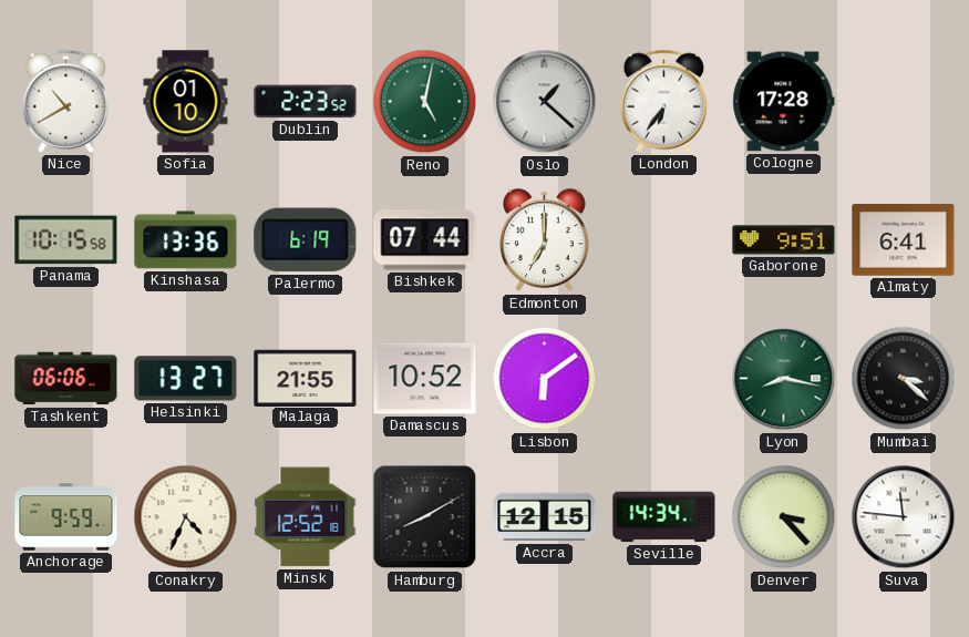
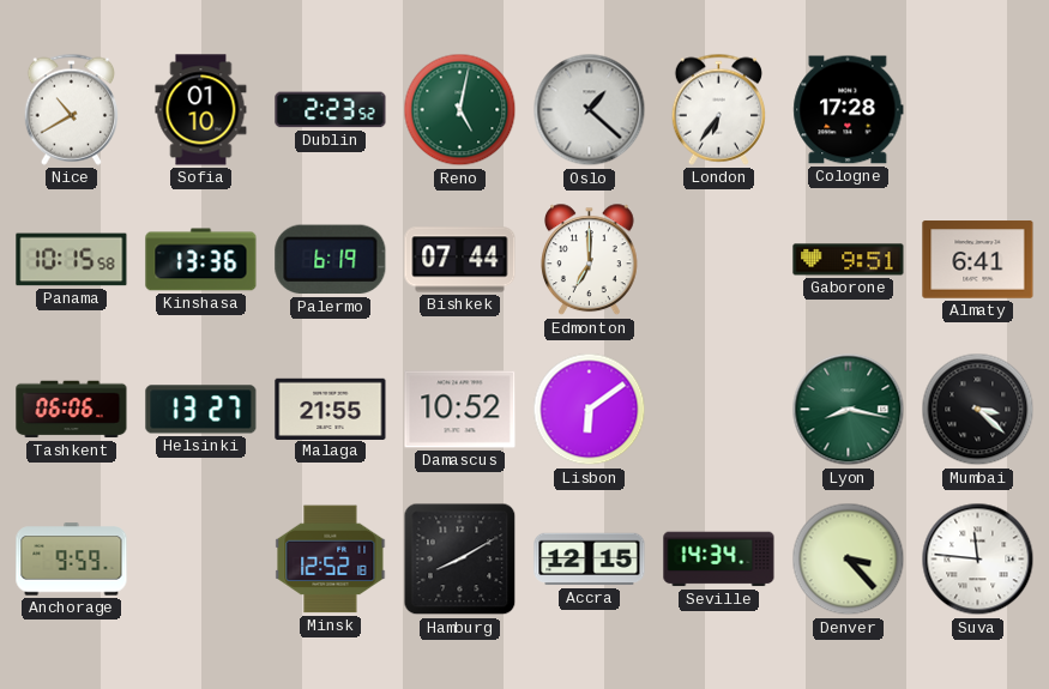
Conakry: 4:34 -> none
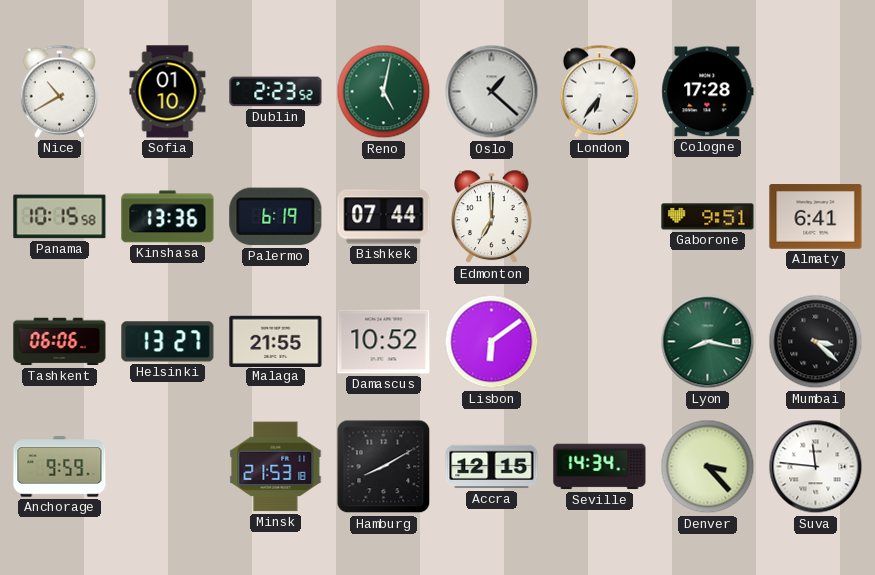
Minsk: 12:52 -> 21:53
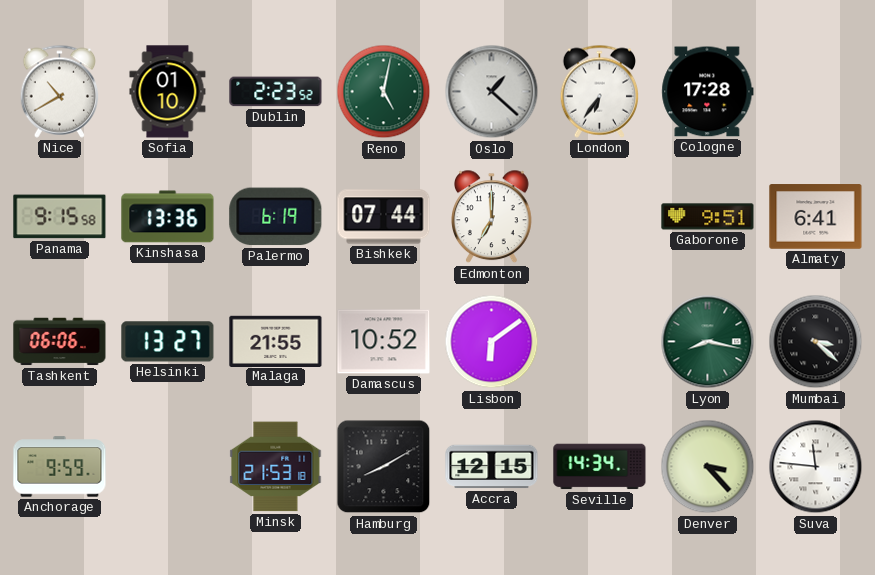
Panama: 10:15 -> 9:15
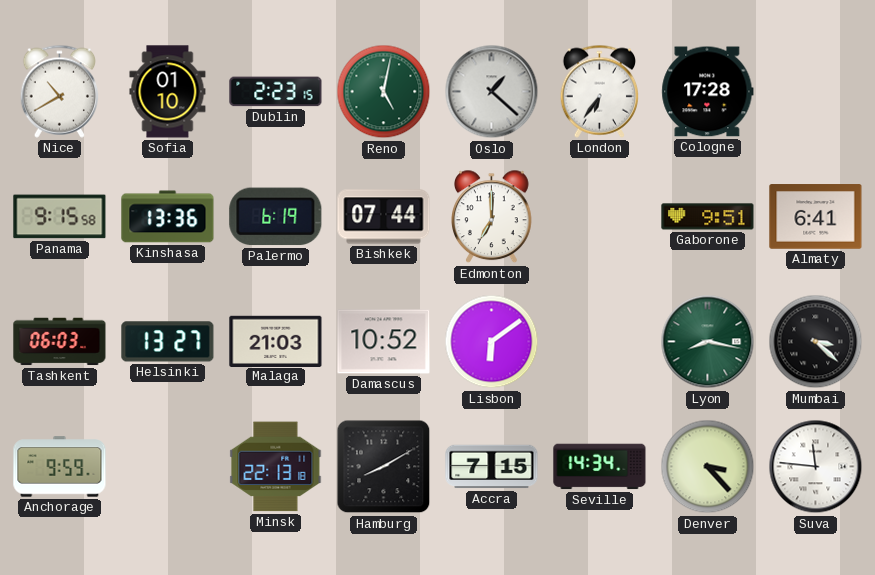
Dublin: 2:23:52 -> 2:23:15
Tashkent: 06:06 -> 06:03
Malaga: 21:55 -> 21:03
Minsk: 21:53 -> 22:13
Accra: 12:15 -> 7:15
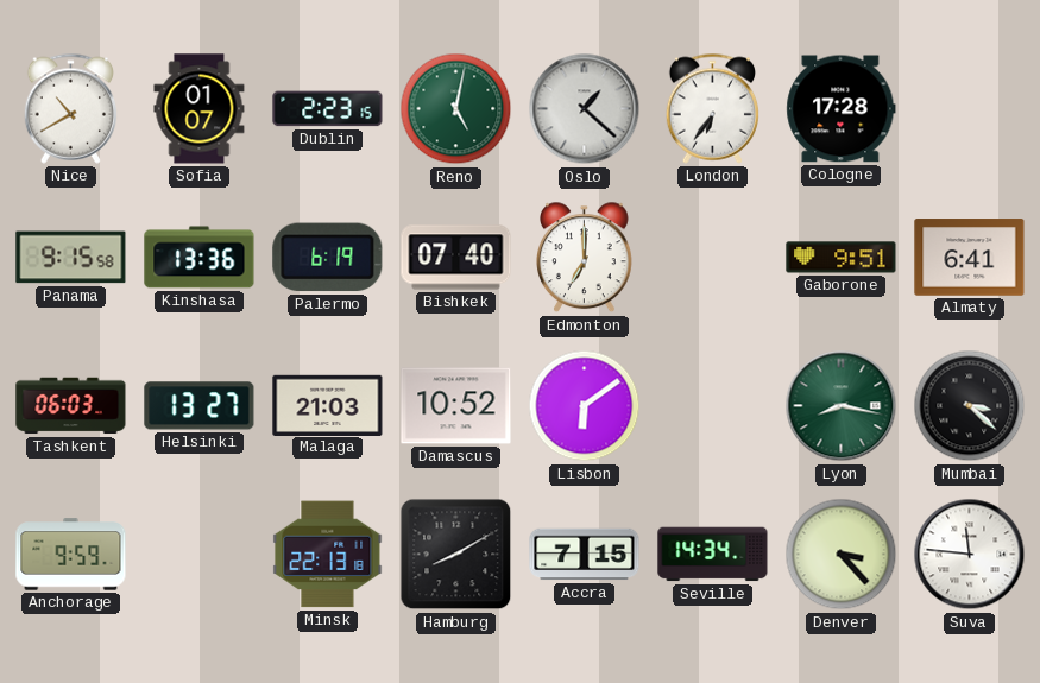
Sofia: 01:10 -> 01:07
Bishkek: 07:44 -> 07:40
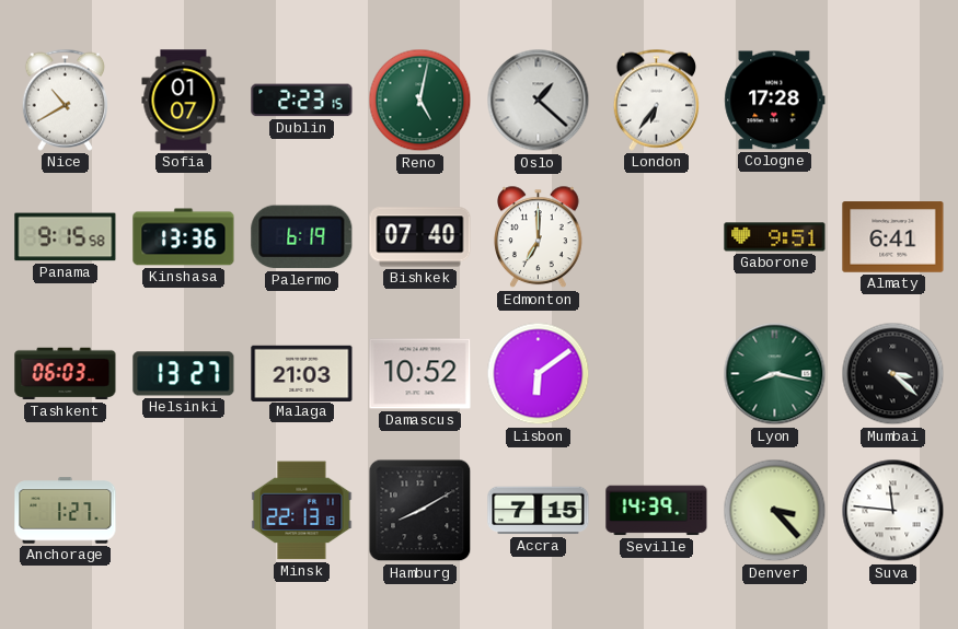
Anchorage: 9:59 -> 1:27
Seville: 14:34 -> 14:39
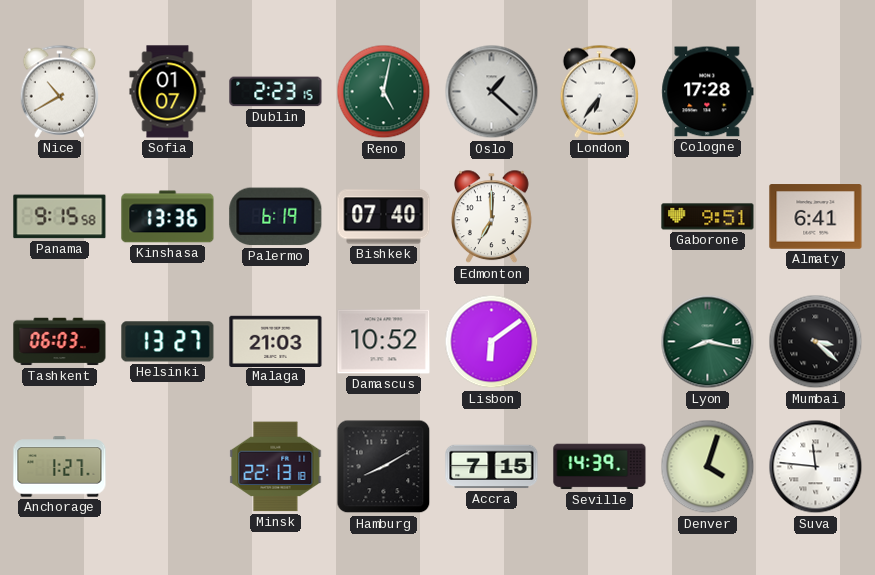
Denver: 3:23 -> 4:03
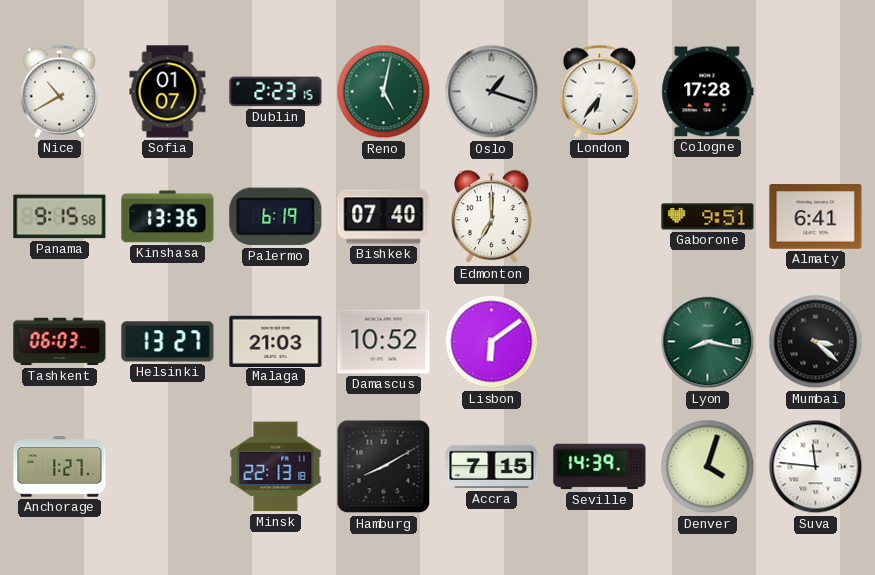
Oslo: 1:22 -> 1:18
